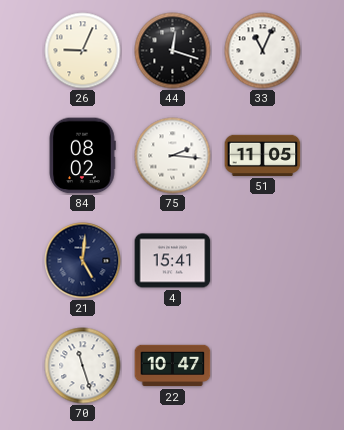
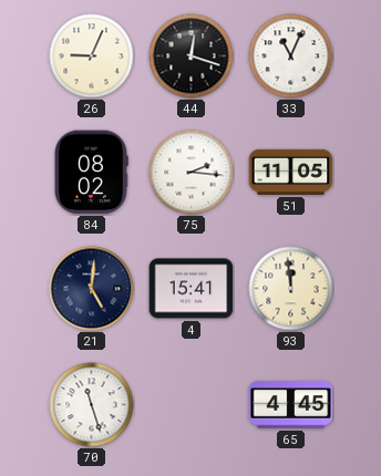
93: none -> 11:59
22: 10:47 -> none
65: none -> 4:45
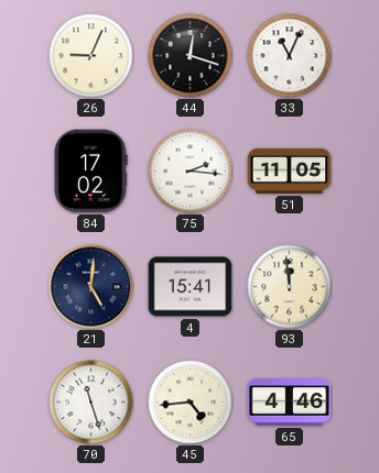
84: 08:02 -> 17:02
45: none -> 4:44
65: 4:45 -> 4:46
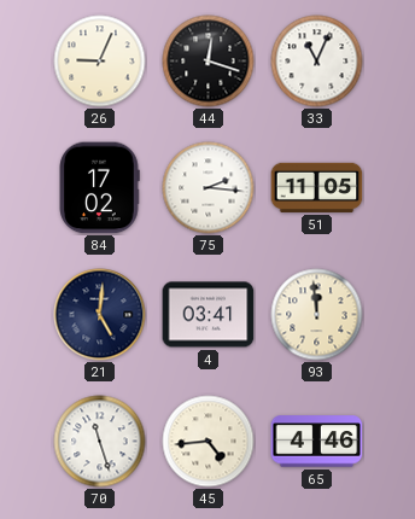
4: 15:41 -> 03:41
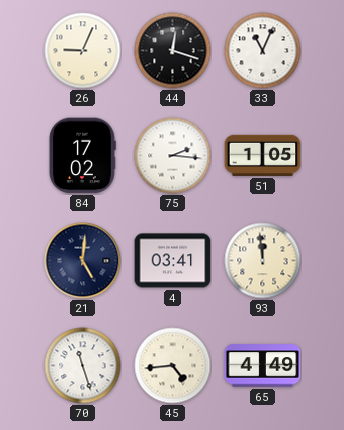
51: 11:05 -> 1:05
65: 4:46 -> 4:49
